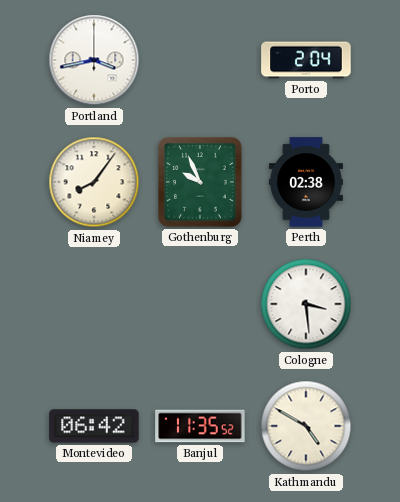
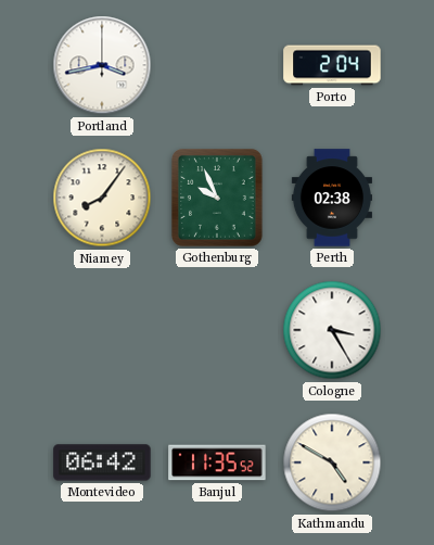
Cologne: 3:29 -> 3:25
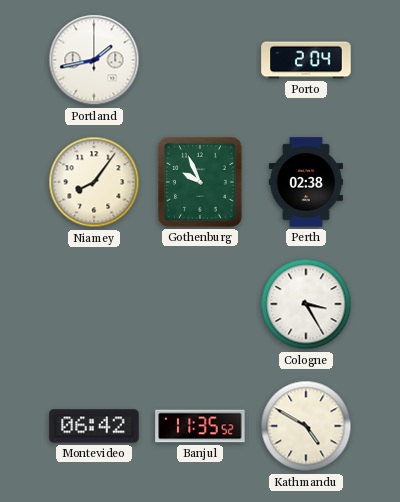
Portland: 3:43 -> 1:43
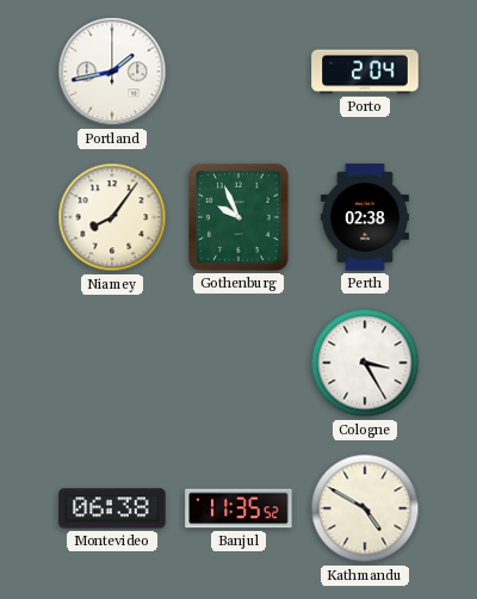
Montevideo: 06:42 -> 06:38
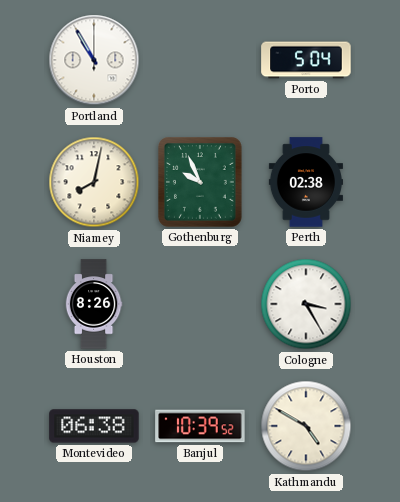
Portland: 1:43 -> 10:55
Porto: 2:04 -> 5:04
Niamey: 8:06 -> 8:02
Houston: none -> 8:26
Banjul: 11:35 -> 10:39
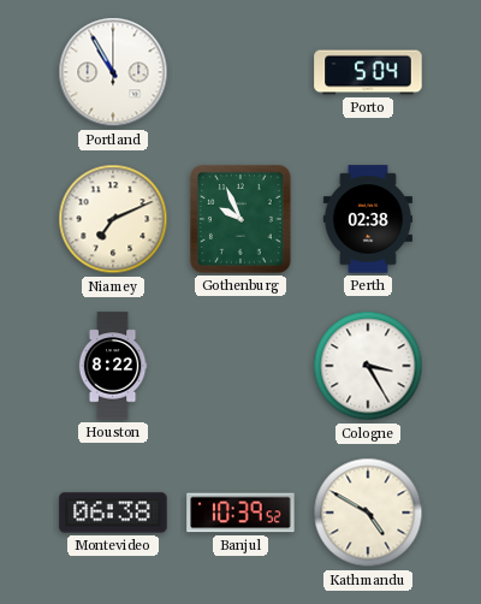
Niamey: 8:02 -> 7:11
Houston: 8:26 -> 8:22
